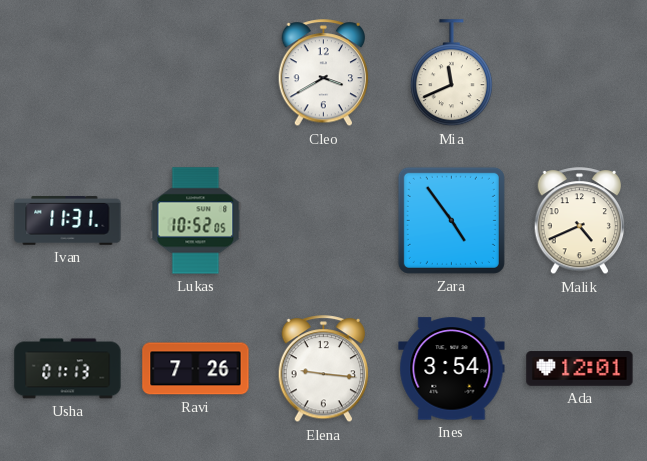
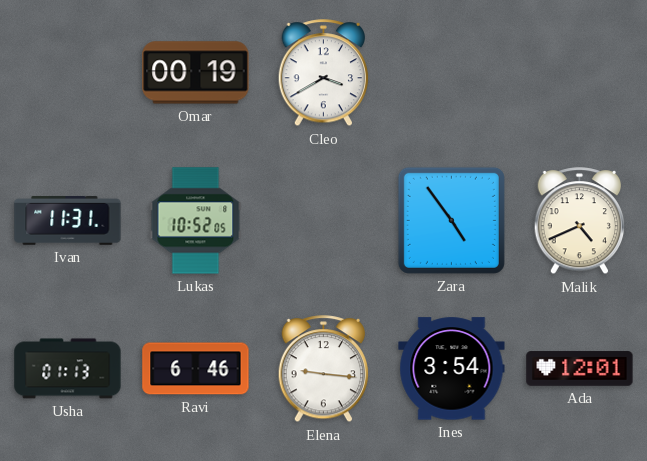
Omar: none -> 00:19
Mia: 11:41 -> none
Ravi: 7:26 -> 6:46
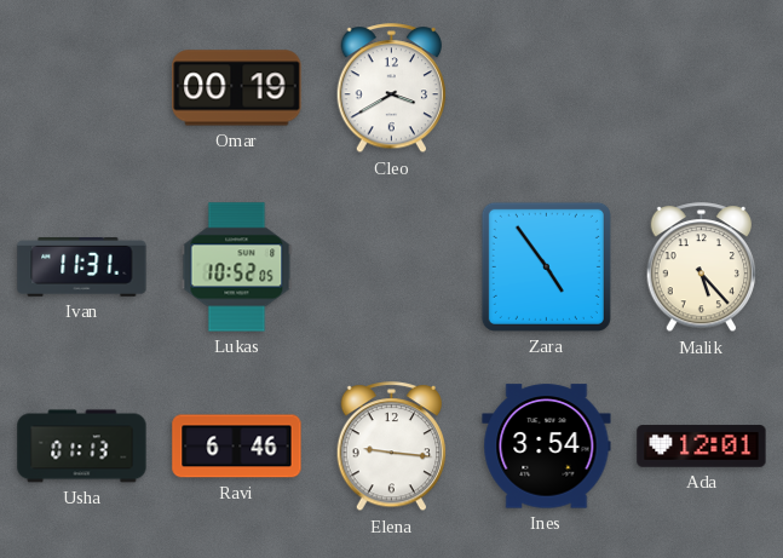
Malik: 4:41 -> 5:23
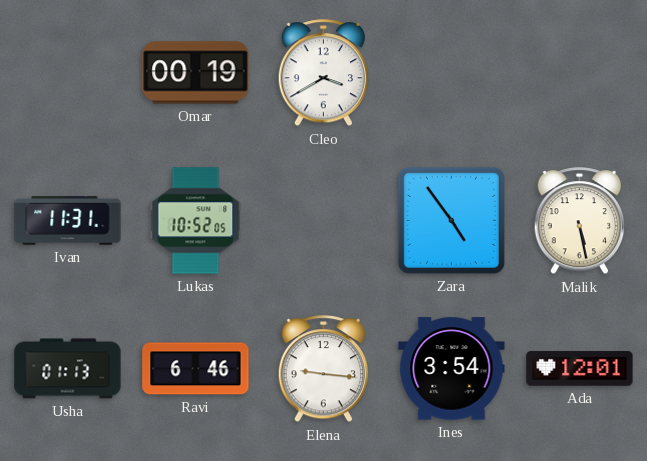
Malik: 5:23 -> 5:28
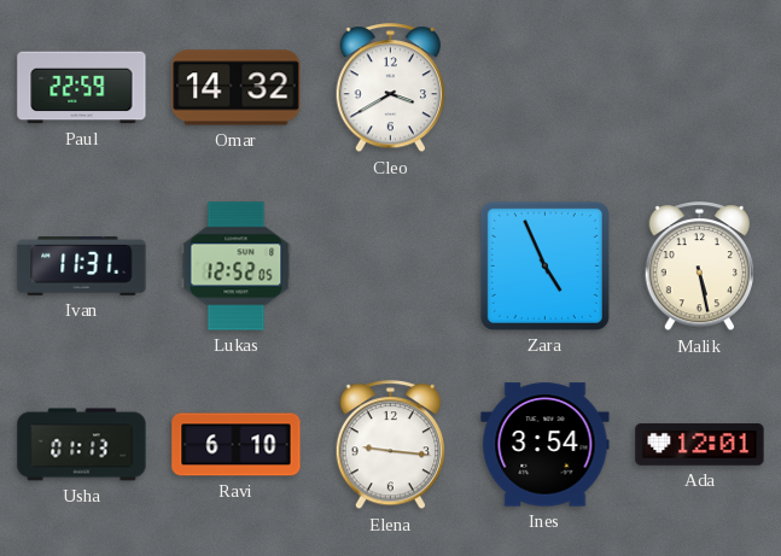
Paul: none -> 22:59
Omar: 00:19 -> 14:32
Lukas: 10:52 -> 12:52
Zara: 4:54 -> 4:56
Ravi: 6:46 -> 6:10
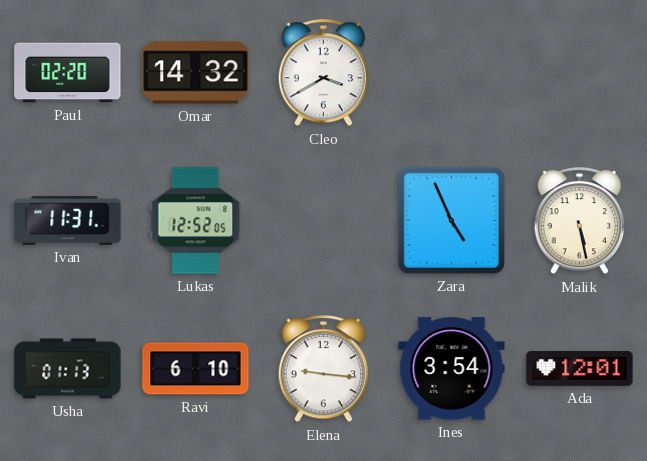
Paul: 22:59 -> 02:20
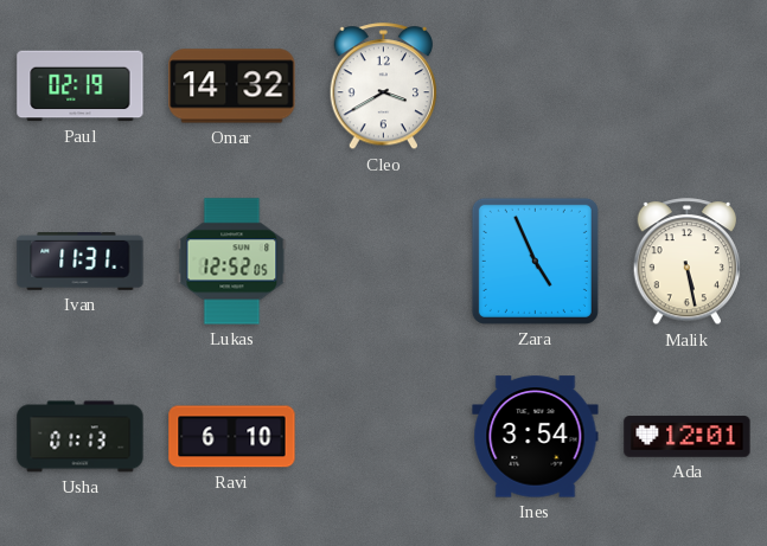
Paul: 02:20 -> 02:19
Elena: 9:16 -> none
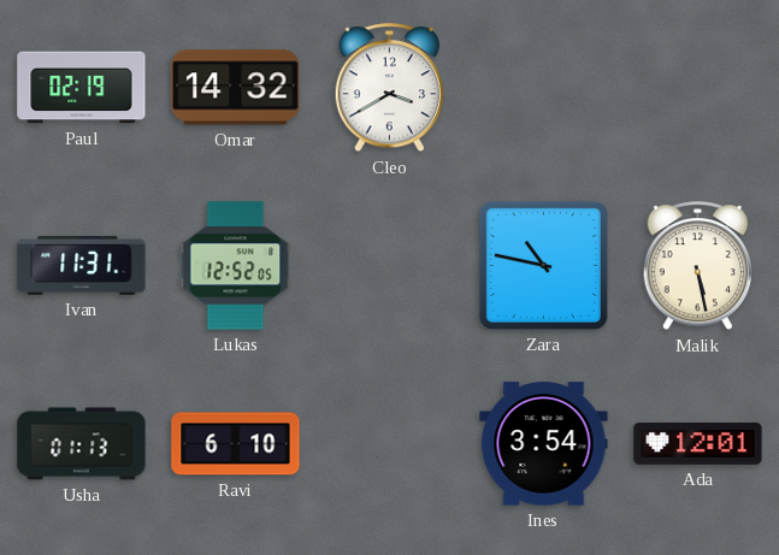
Zara: 4:56 -> 10:47
